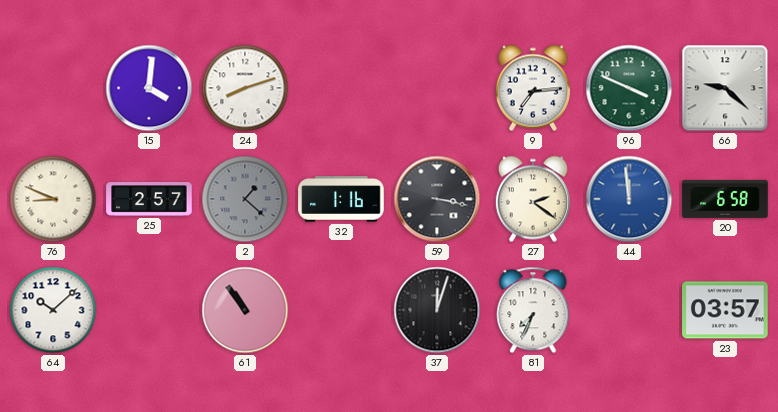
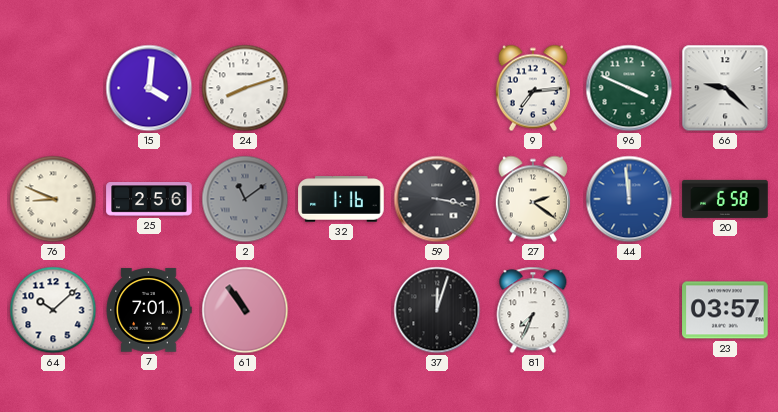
25: 2:57 -> 2:56
2: 1:22 -> 11:09
7: none -> 7:01
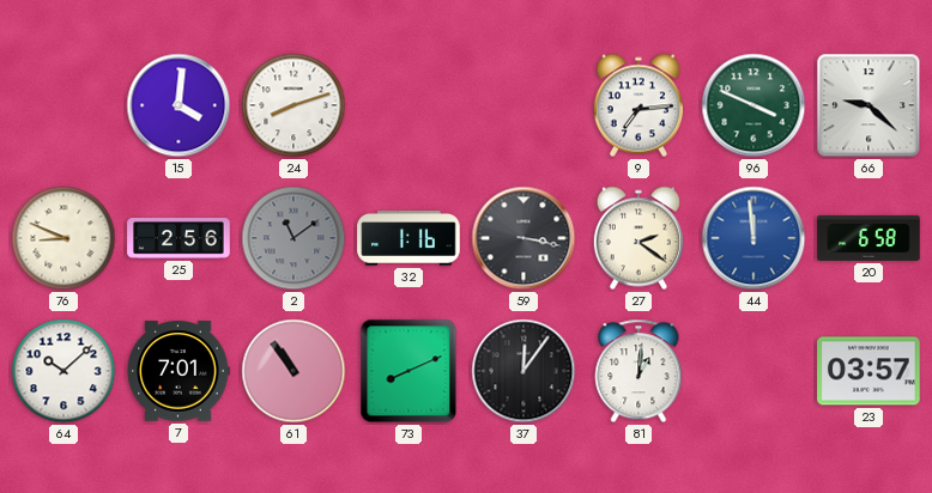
73: none -> 8:11
37: 12:03 -> 12:06
81: 7:34 -> 1:01
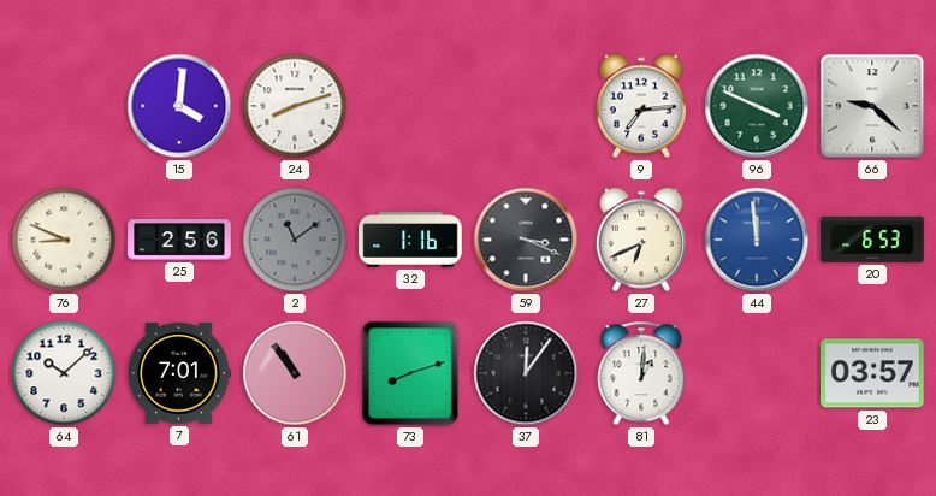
59: 3:17 -> 3:19
27: 2:21 -> 6:41
20: 6:58 -> 6:53
73: 8:11 -> 8:12
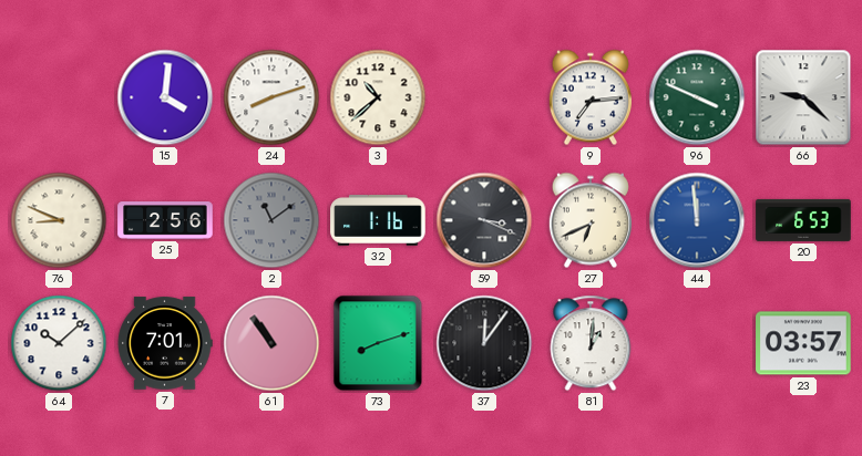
3: none -> 10:38
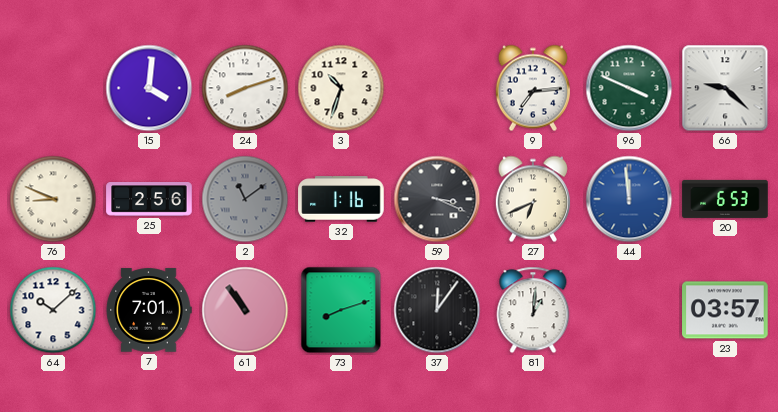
3: 10:38 -> 10:33
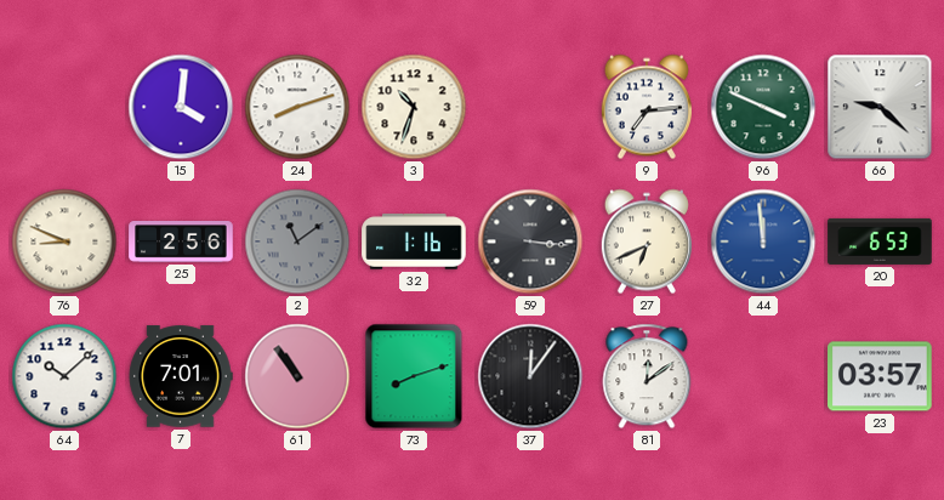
59: 3:19 -> 3:16
81: 1:01 -> 12:09
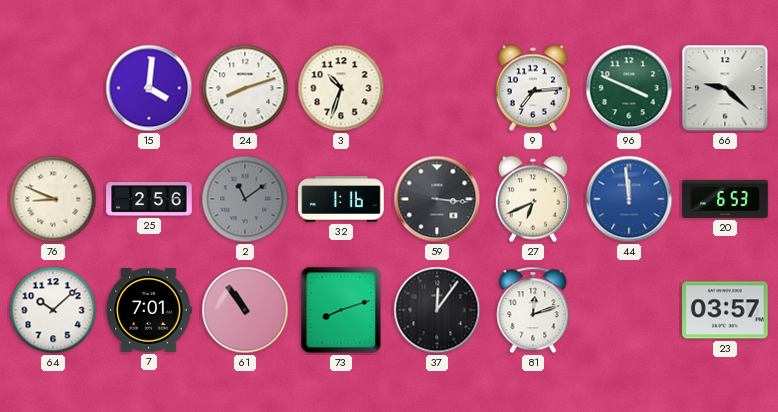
81: 12:09 -> 12:12
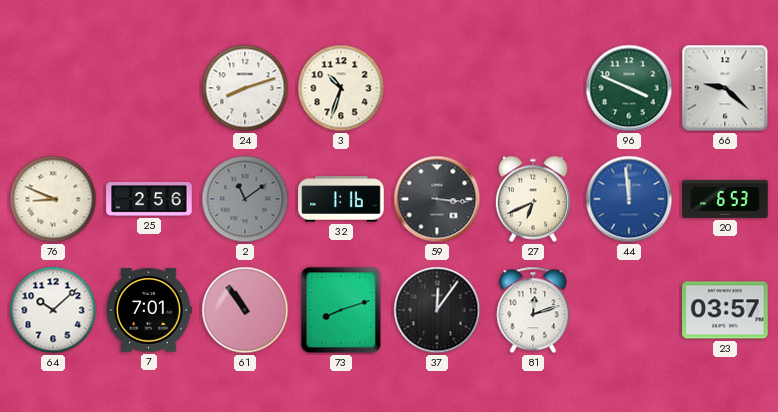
15: 4:01 -> none
9: 7:14 -> none
